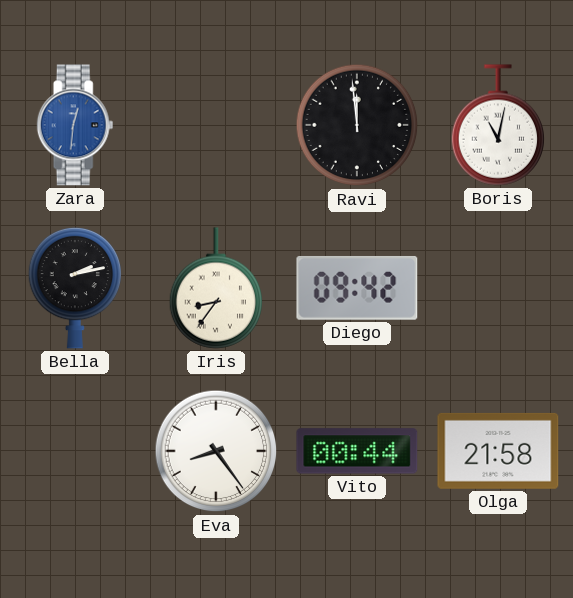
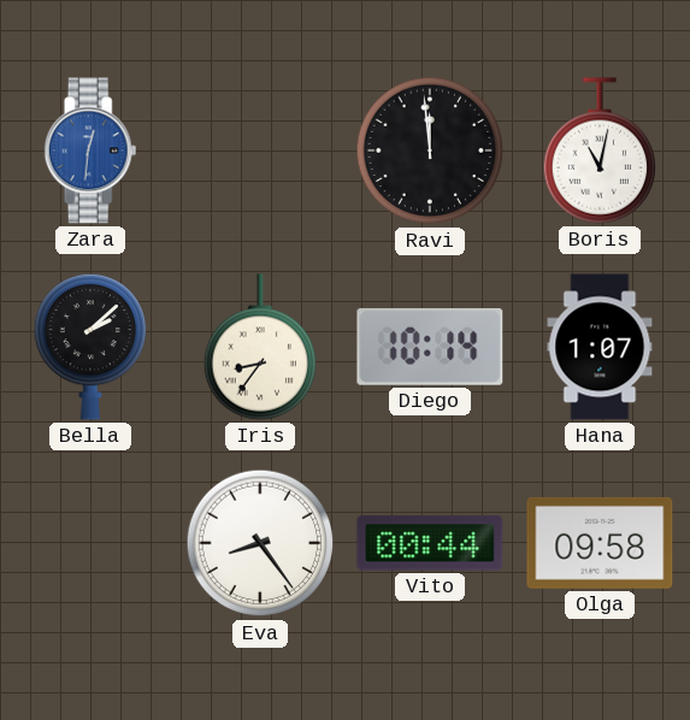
Bella: 2:13 -> 2:08
Diego: 09:42 -> 10:14
Hana: none -> 1:07
Olga: 21:58 -> 09:58
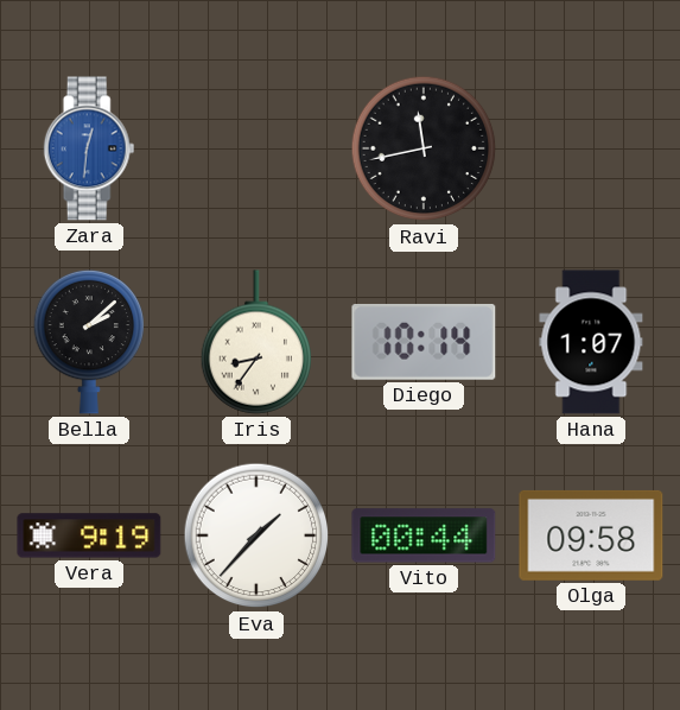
Ravi: 11:59 -> 11:43
Boris: 11:02 -> none
Vera: none -> 9:19
Eva: 8:24 -> 1:37
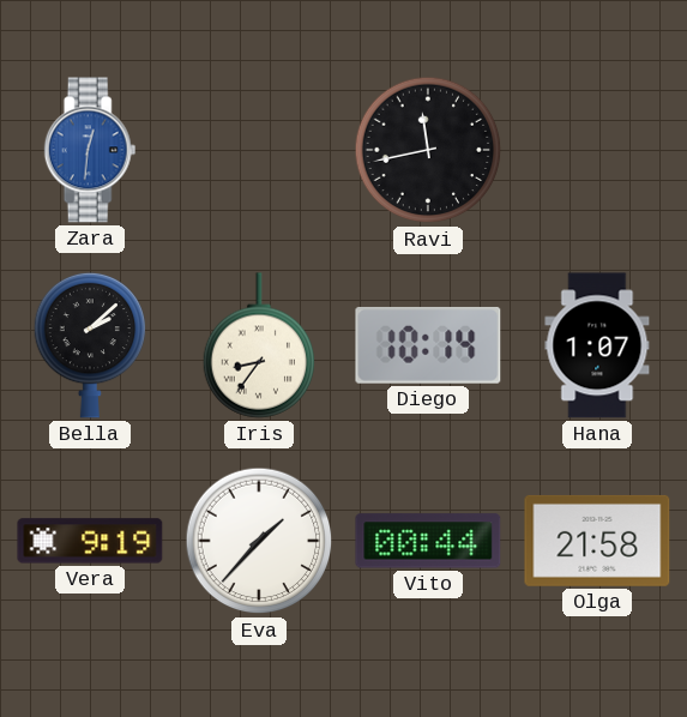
Olga: 09:58 -> 21:58
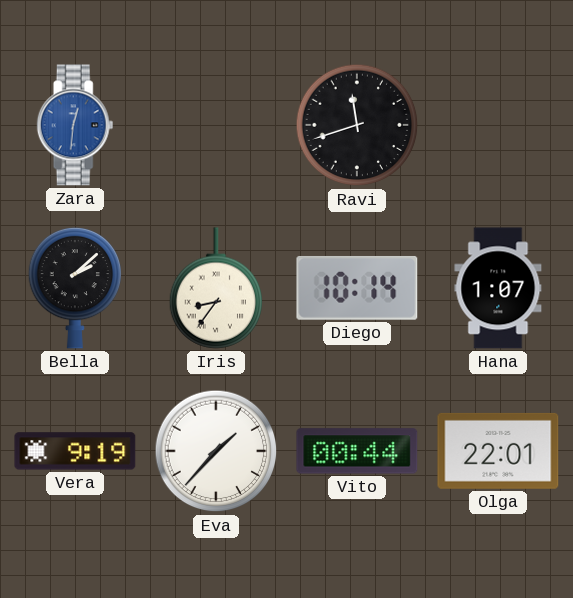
Ravi: 11:43 -> 11:42
Olga: 21:58 -> 22:01
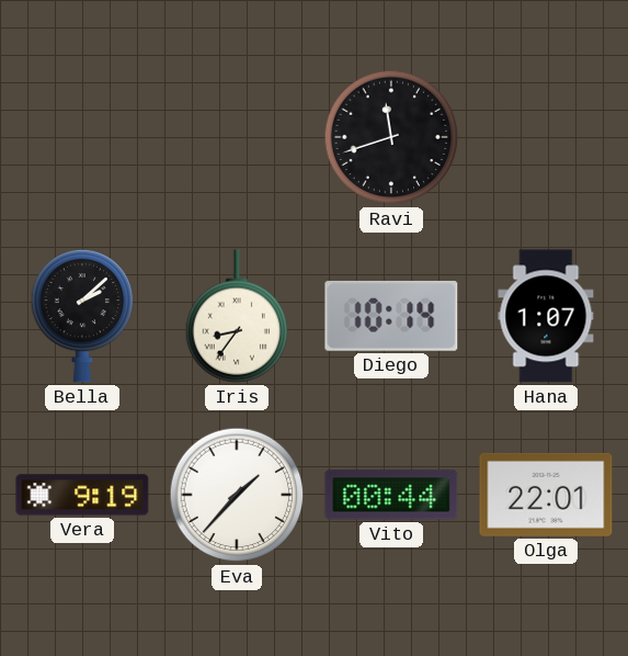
Zara: 12:31 -> none
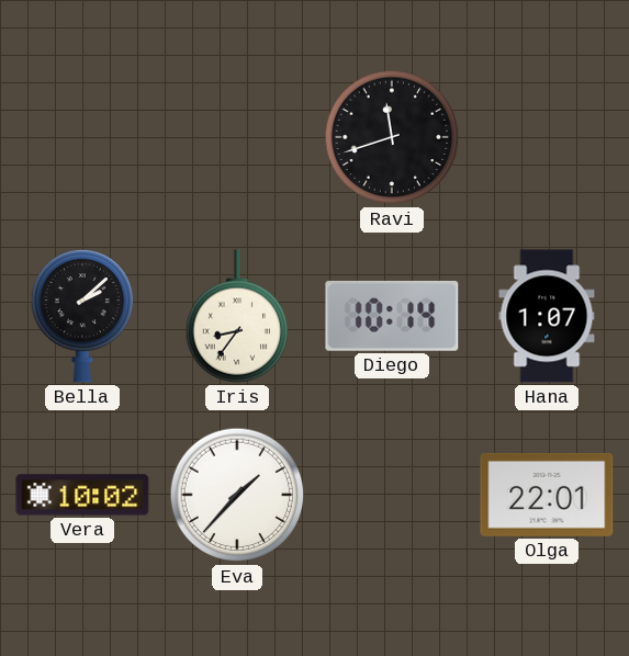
Vera: 9:19 -> 10:02
Vito: 00:44 -> none
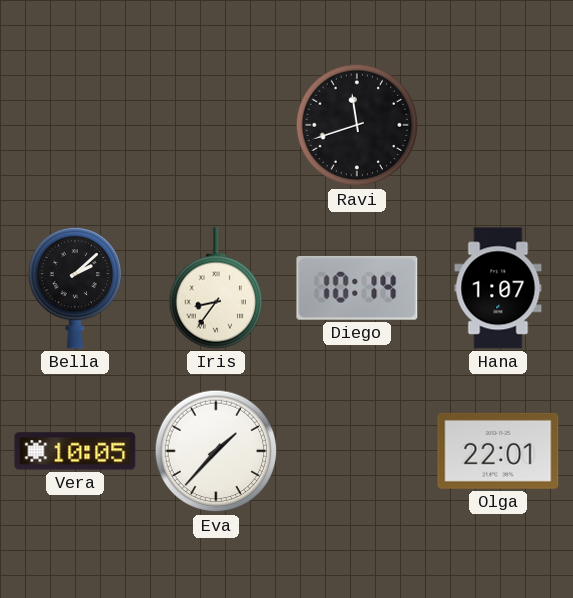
Vera: 10:02 -> 10:05
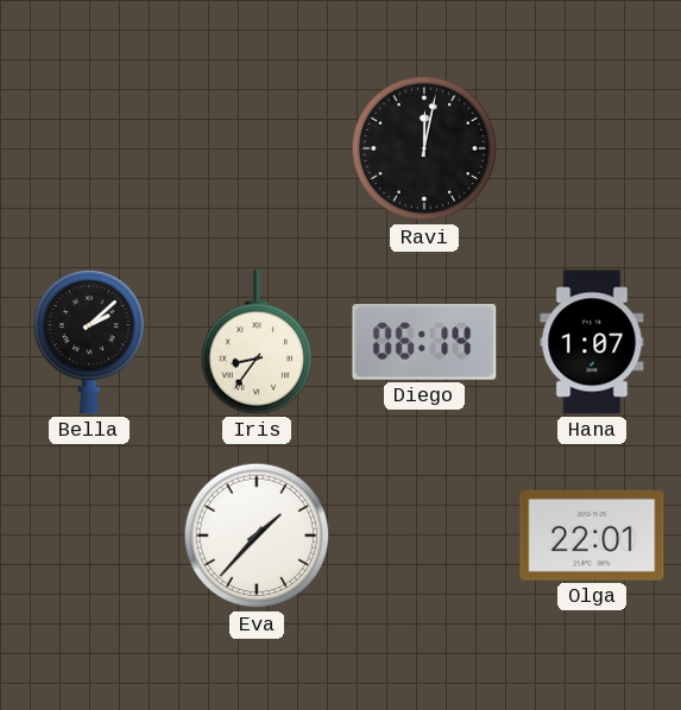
Ravi: 11:42 -> 12:02
Diego: 10:14 -> 06:14
Vera: 10:05 -> none
